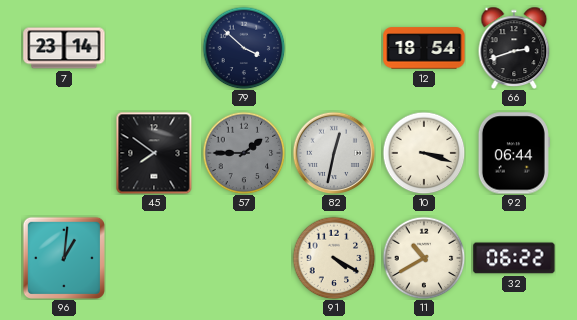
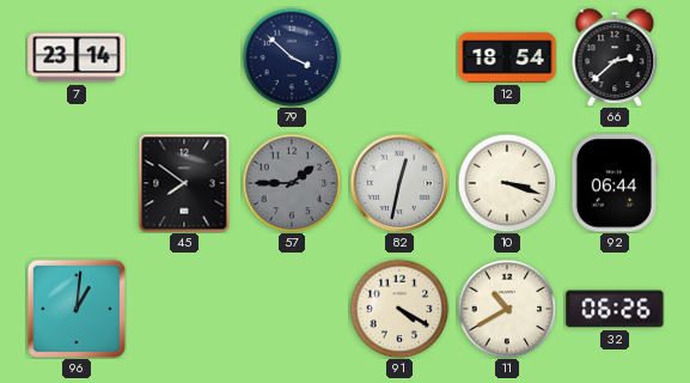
66: 2:42 -> 2:38
32: 06:22 -> 06:26
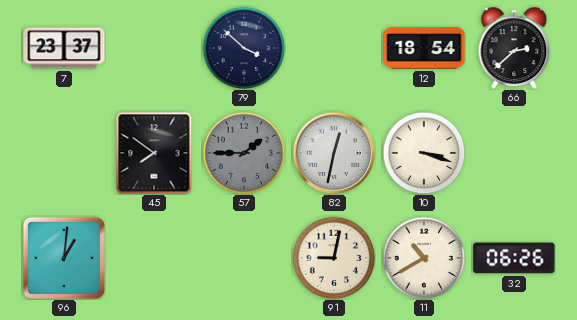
7: 23:14 -> 23:37
92: 06:44 -> none
91: 4:20 -> 9:02
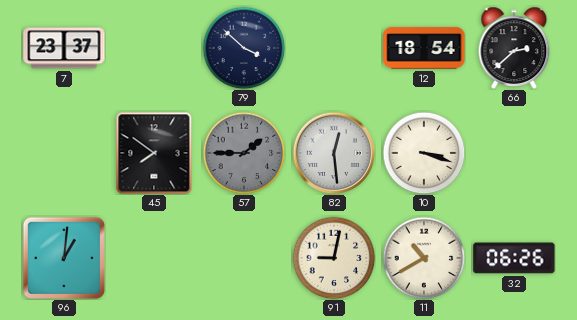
82: 12:32 -> 12:29
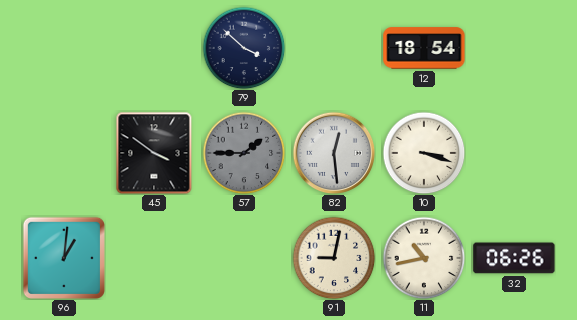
7: 23:37 -> none
66: 2:38 -> none
45: 7:51 -> 3:51
11: 10:40 -> 10:43
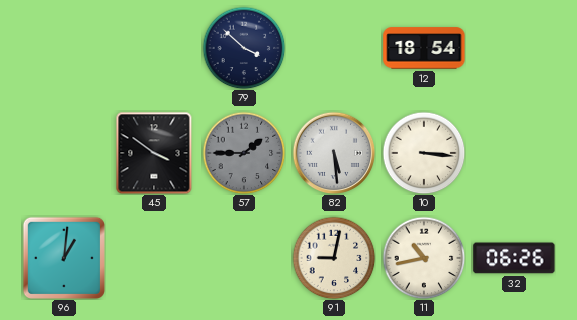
82: 12:29 -> 5:29
10: 3:18 -> 3:16
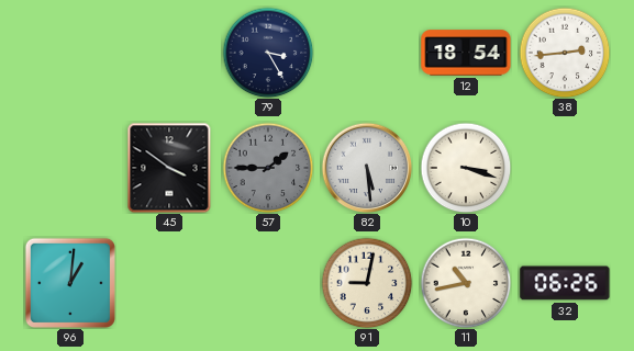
79: 3:52 -> 3:25
38: none -> 2:44
10: 3:16 -> 3:18
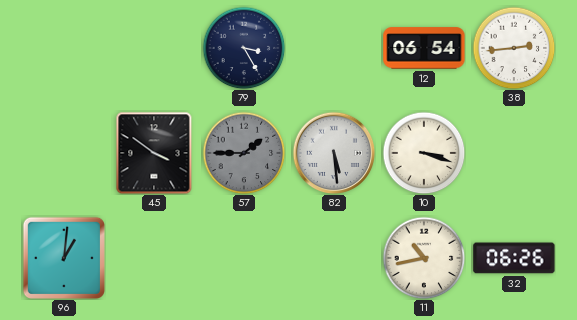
12: 18:54 -> 06:54
91: 9:02 -> none
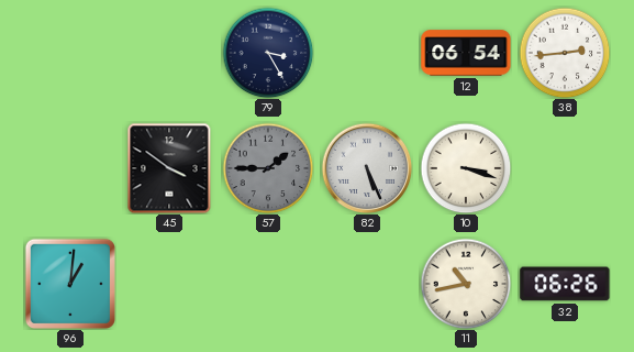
82: 5:29 -> 5:26
